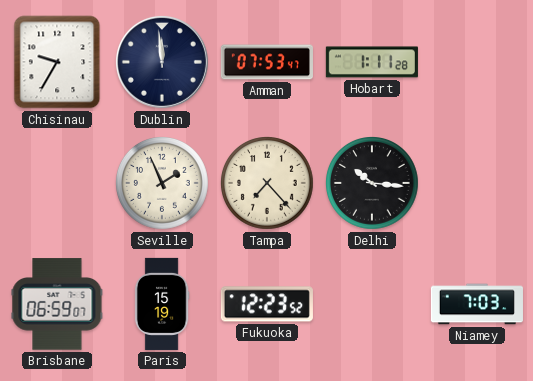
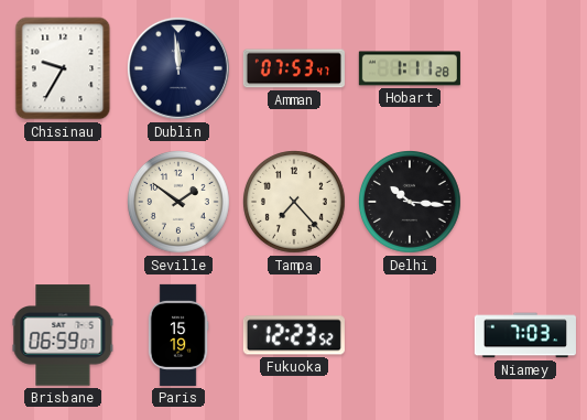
Seville: 1:56 -> 1:51
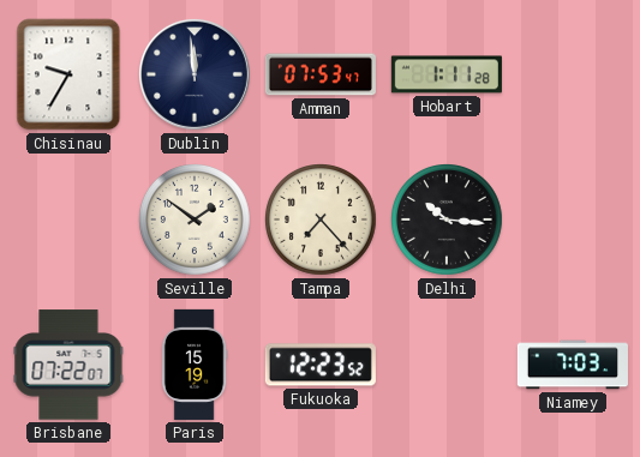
Brisbane: 06:59 -> 07:22
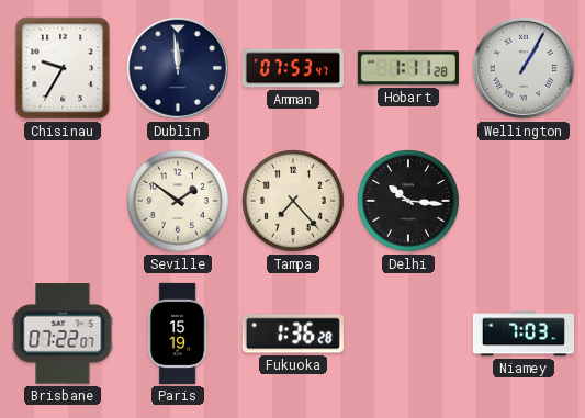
Wellington: none -> 1:05
Fukuoka: 12:23 -> 1:36
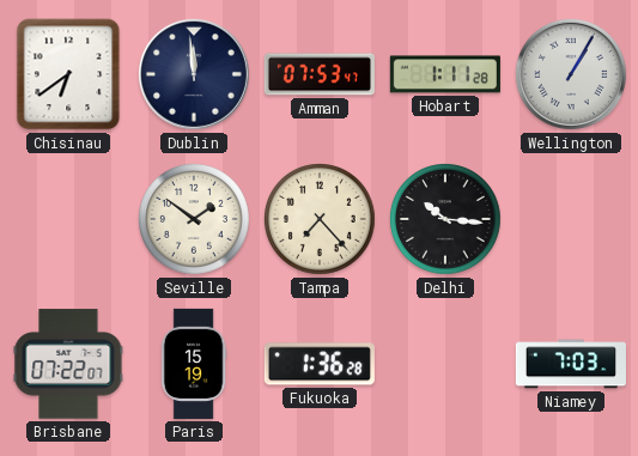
Chisinau: 9:35 -> 6:39
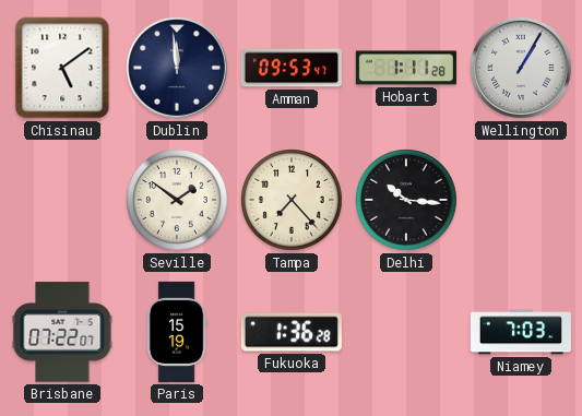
Chisinau: 6:39 -> 5:09
Amman: 07:53 -> 09:53
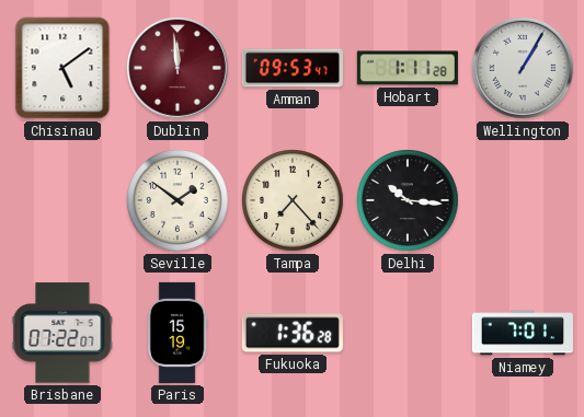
Dublin dial: navy -> burgundy
Niamey: 7:03 -> 7:01
